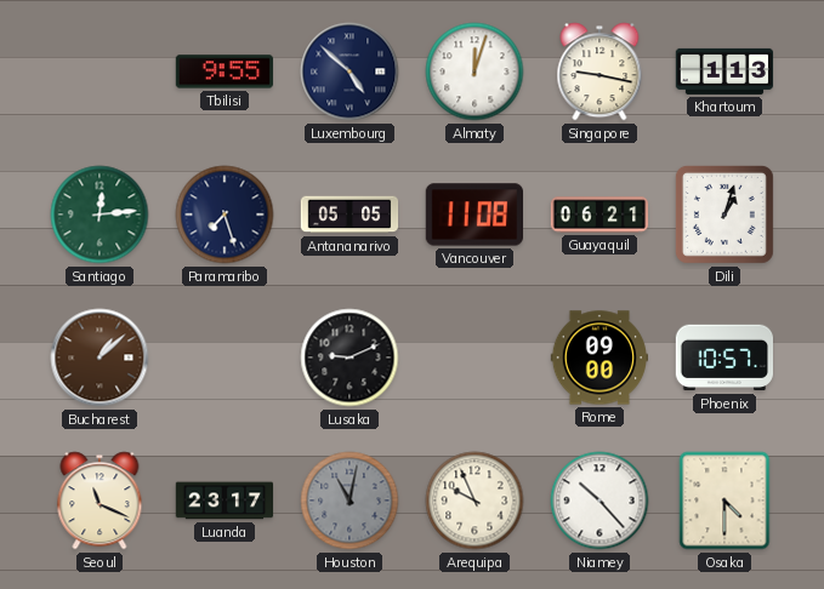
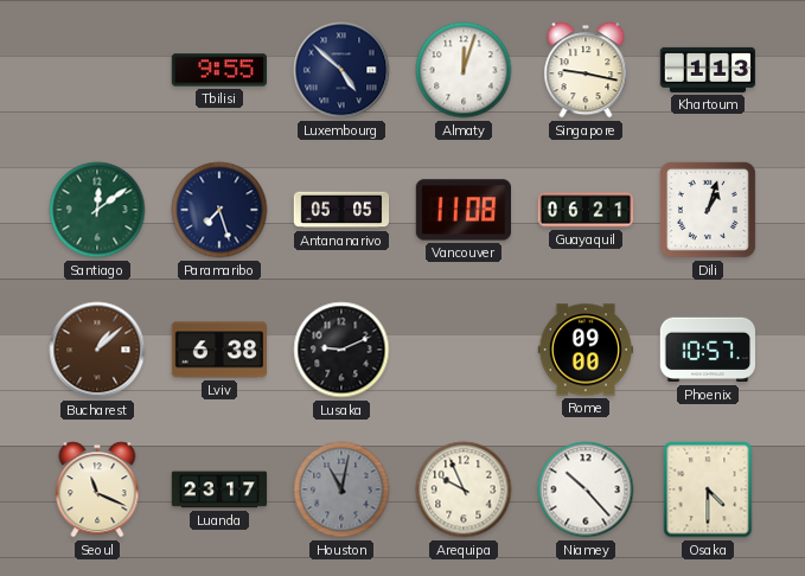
Santiago: 12:14 -> 12:09
Lviv: none -> 6:38
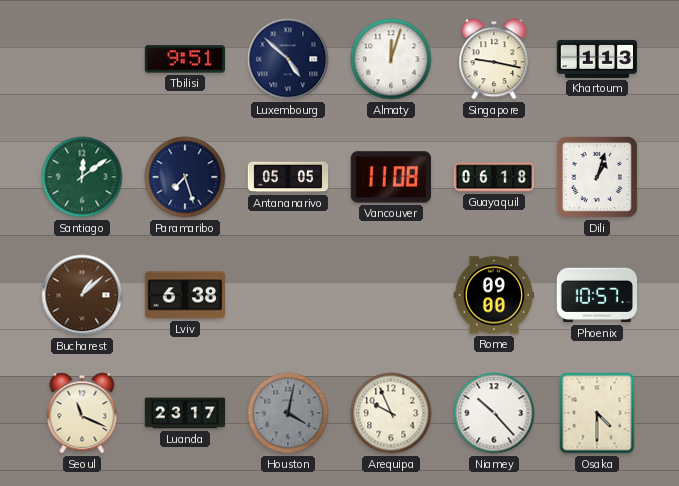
Tbilisi: 9:55 -> 9:51
Guayaquil: 06:21 -> 06:18
Lusaka: 9:11 -> none
Houston: 11:02 -> 4:02
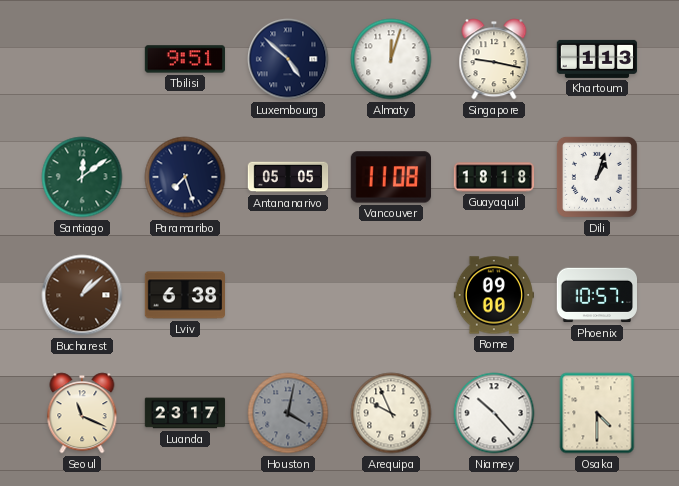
Guayaquil: 06:18 -> 18:18
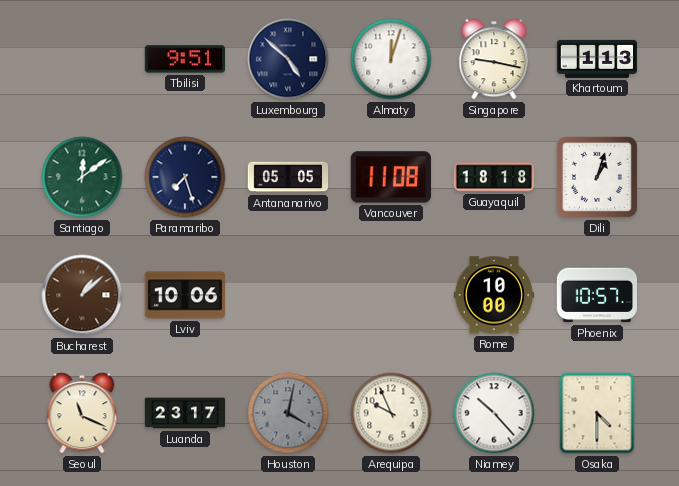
Lviv: 6:38 -> 10:06
Rome: 09:00 -> 10:00
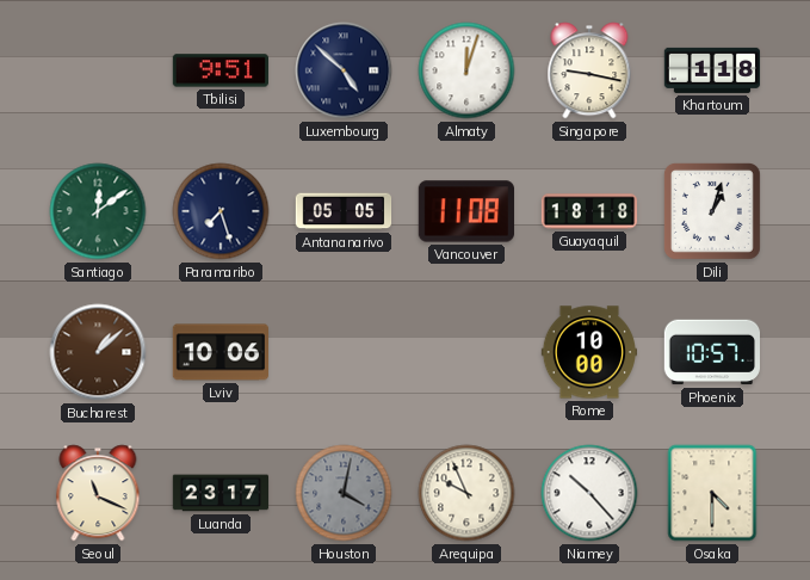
Khartoum: 1:13 -> 1:18
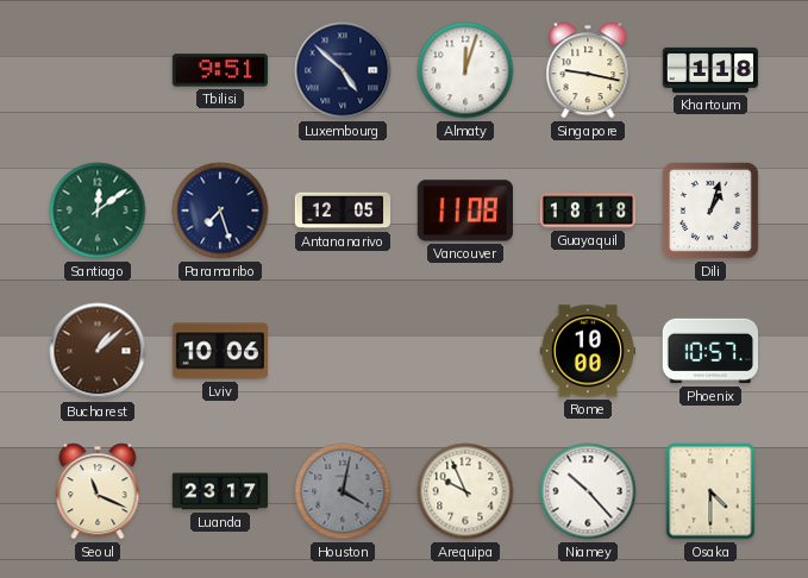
Antananarivo: 05:05 -> 12:05
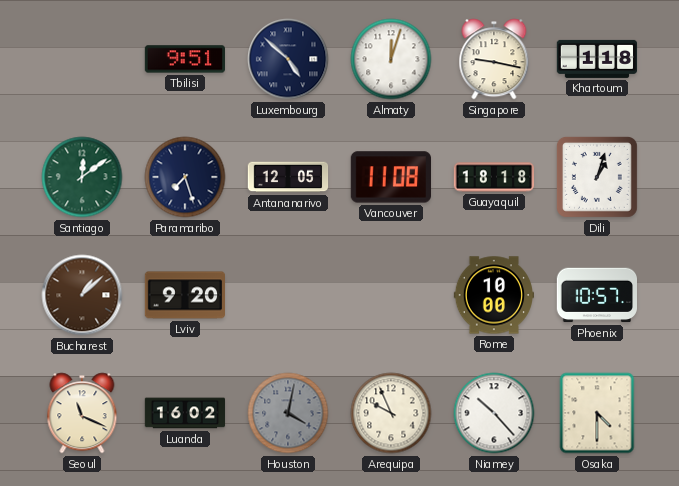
Lviv: 10:06 -> 9:20
Luanda: 23:17 -> 16:02
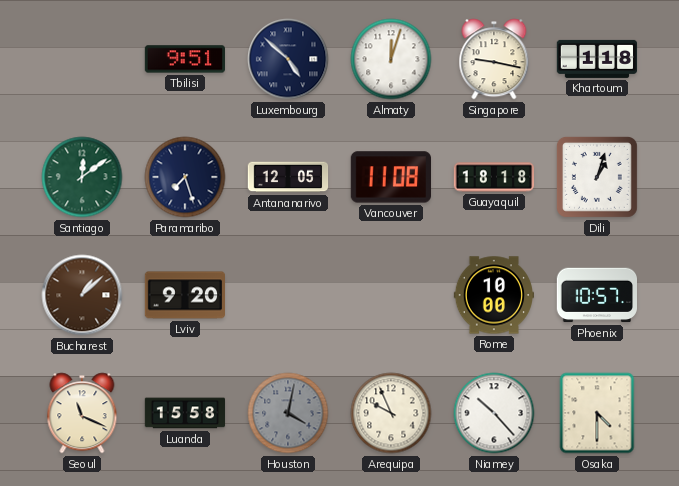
Luanda: 16:02 -> 15:58
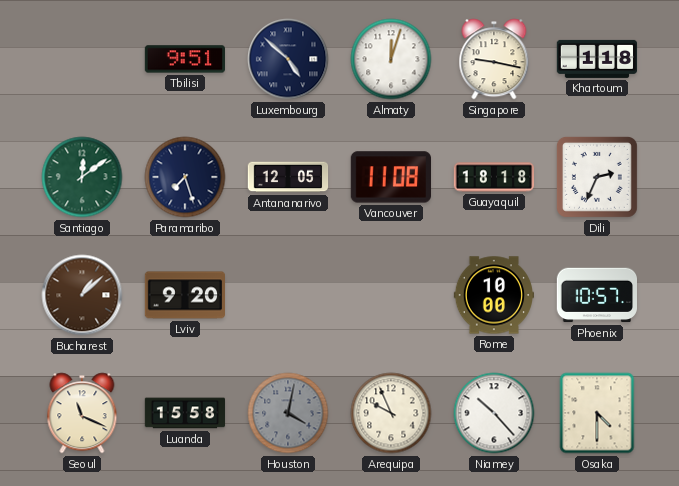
Dili: 1:03 -> 2:34
